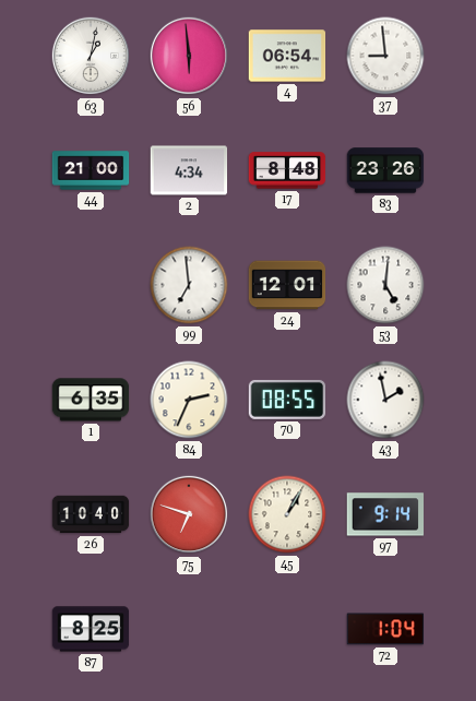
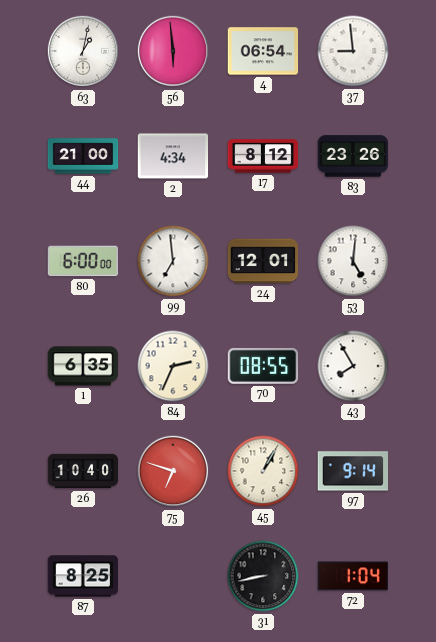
17: 8:48 -> 8:12
80: none -> 6:00
43: 1:58 -> 7:55
31: none -> 8:43
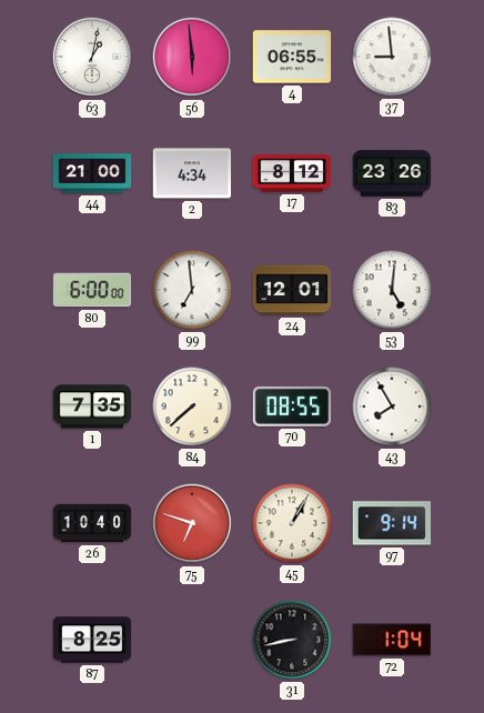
4: 06:54 -> 06:55
1: 6:35 -> 7:35
84: 2:34 -> 7:38
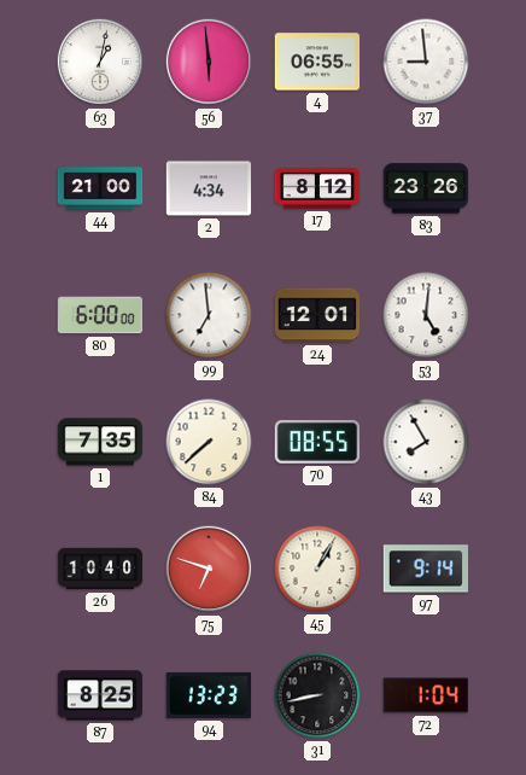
94: none -> 13:23
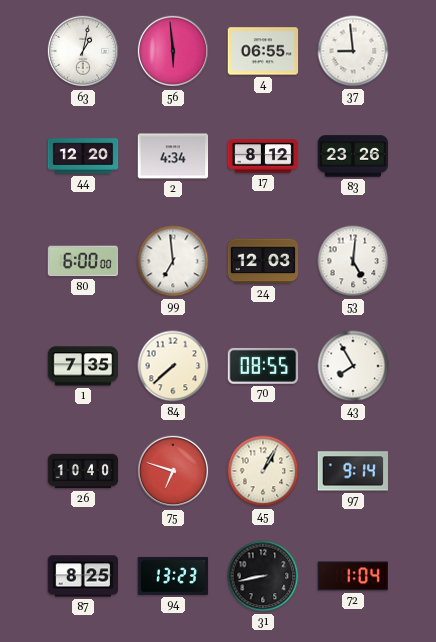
44: 21:00 -> 12:20
24: 12:01 -> 12:03
